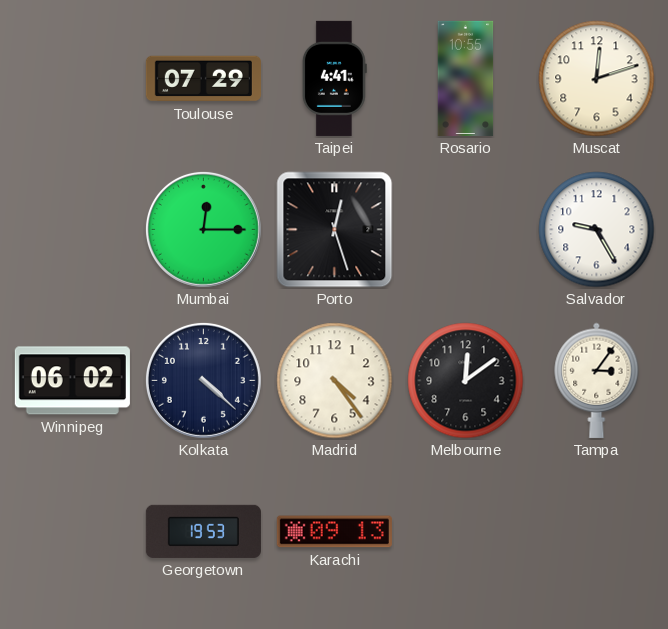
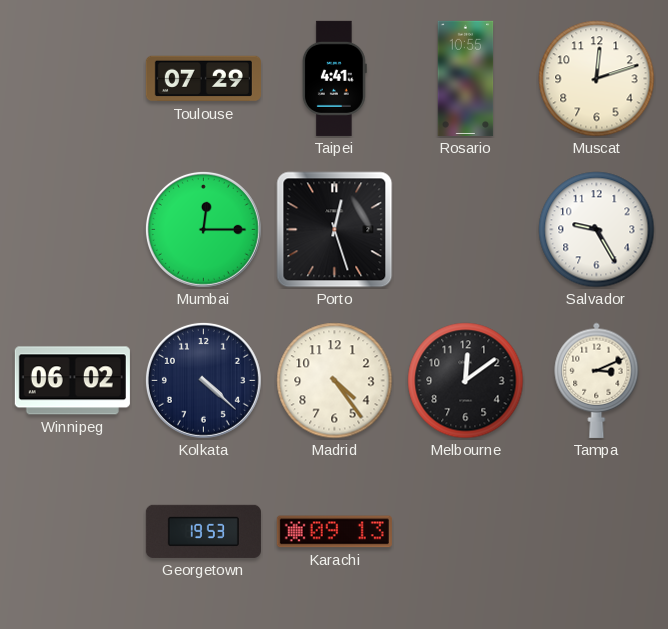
Tampa: 3:06 -> 3:11
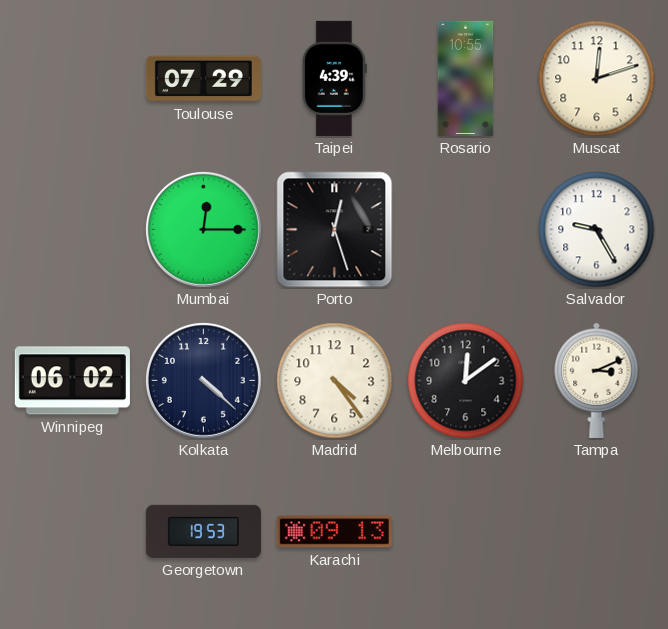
Taipei: 4:41 -> 4:39
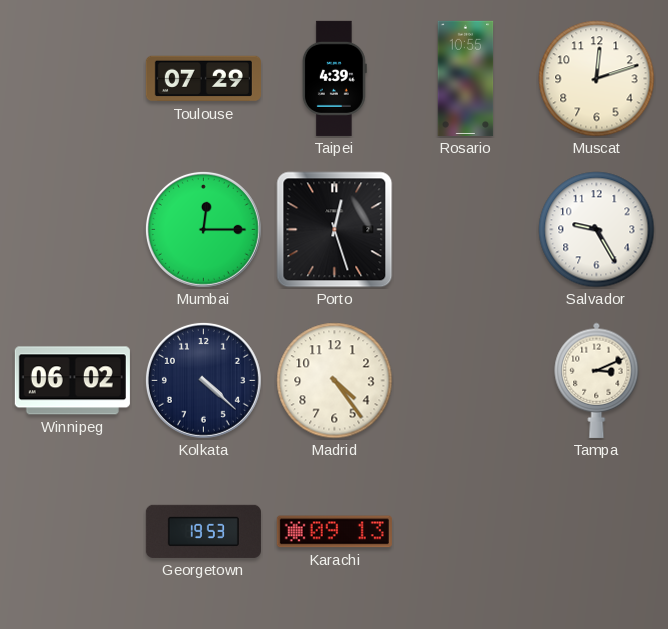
Melbourne: 12:09 -> none
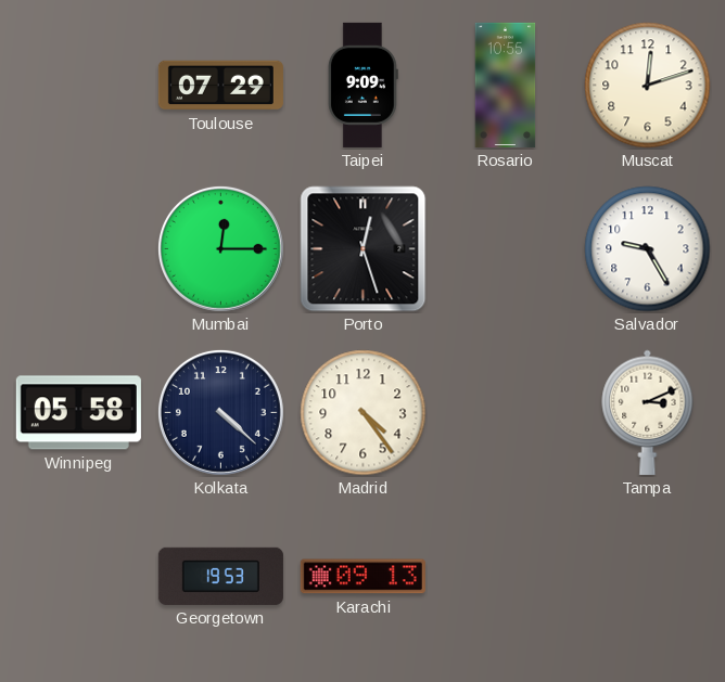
Taipei: 4:39 -> 9:09
Winnipeg: 06:02 -> 05:58
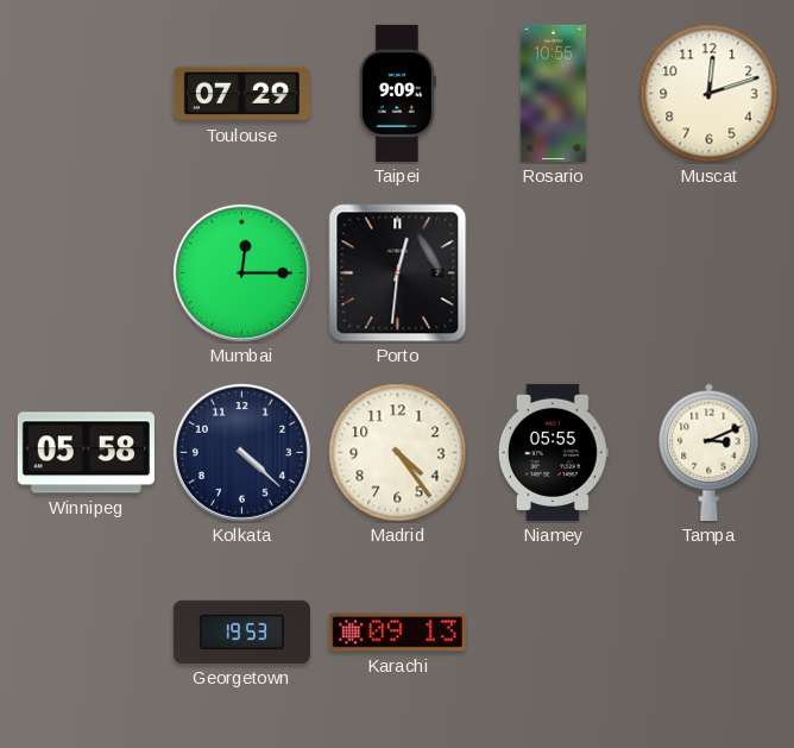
Porto: 12:27 -> 12:31
Salvador: 9:25 -> none
Niamey: none -> 05:55
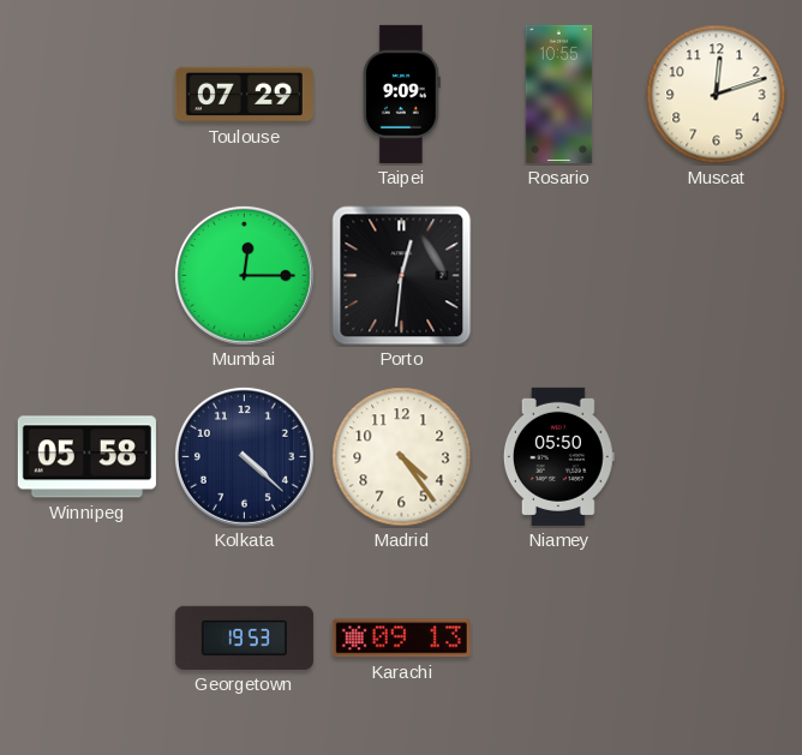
Niamey: 05:55 -> 05:50
Tampa: 3:11 -> none
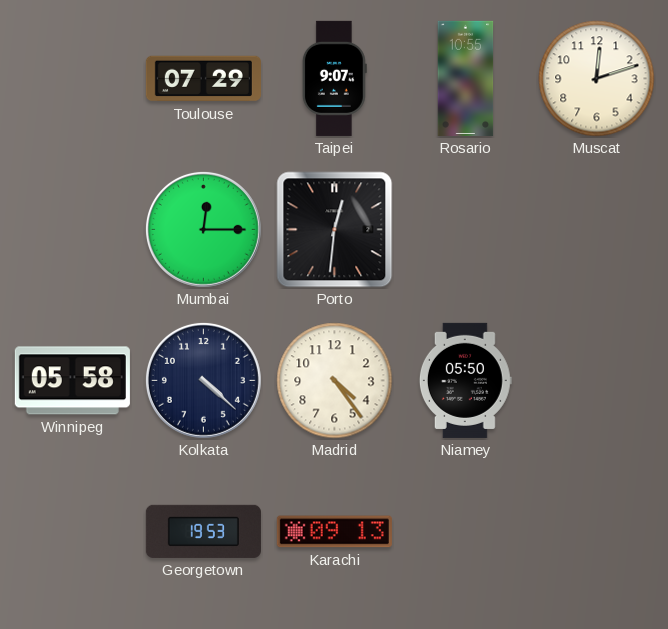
Taipei: 9:09 -> 9:07
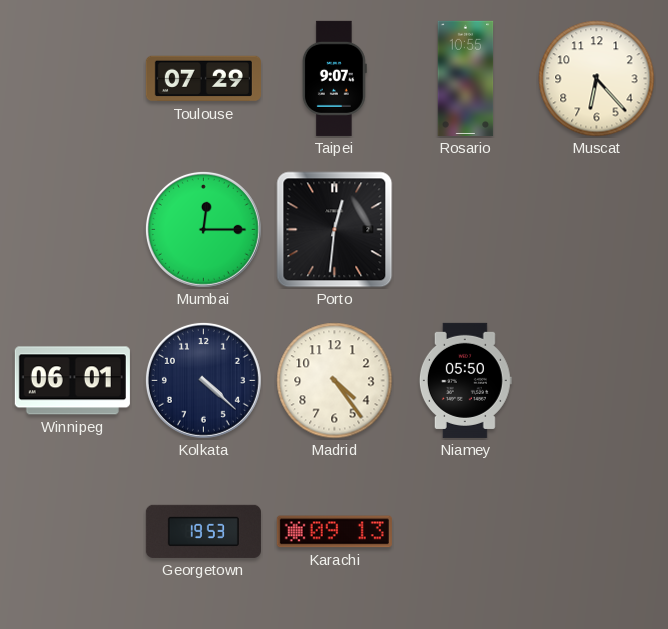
Muscat: 12:12 -> 6:23
Winnipeg: 05:58 -> 06:01
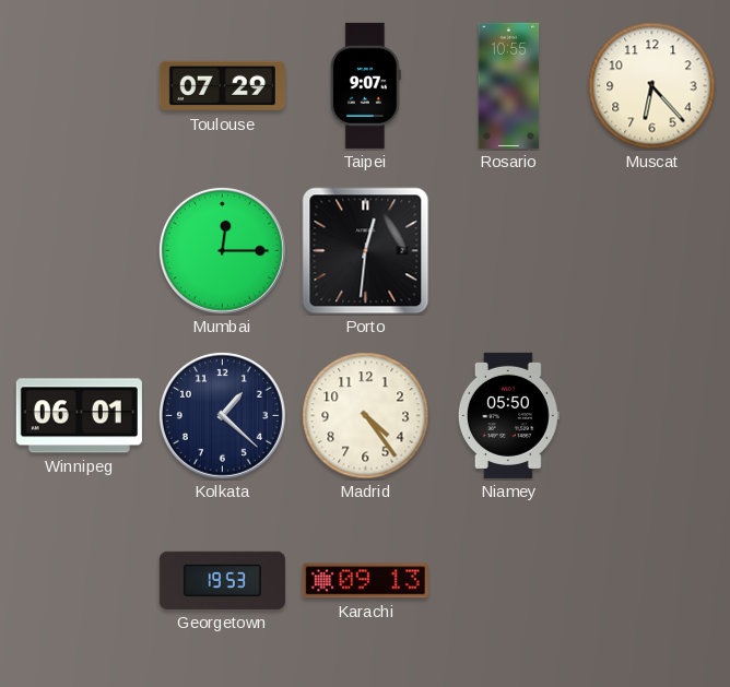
Kolkata: 4:22 -> 1:22
